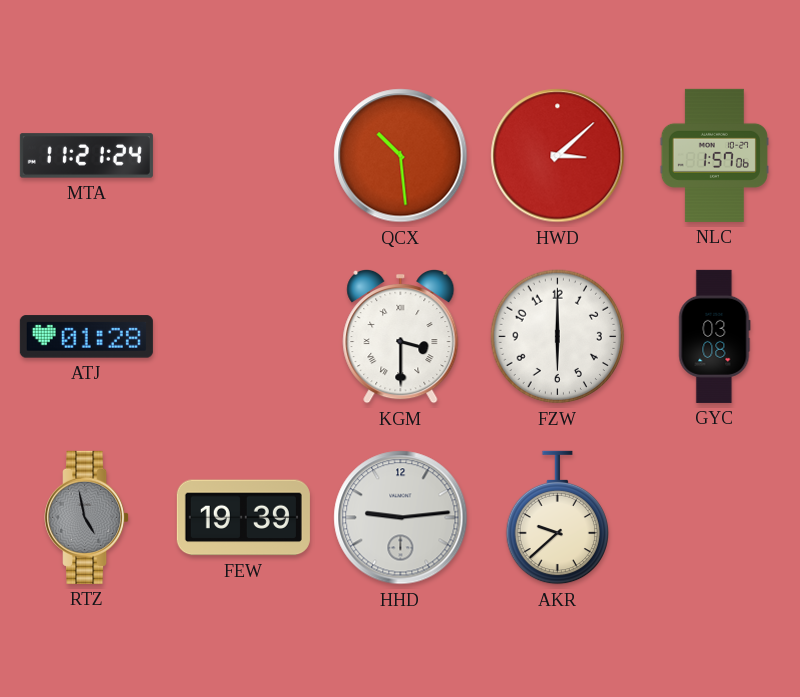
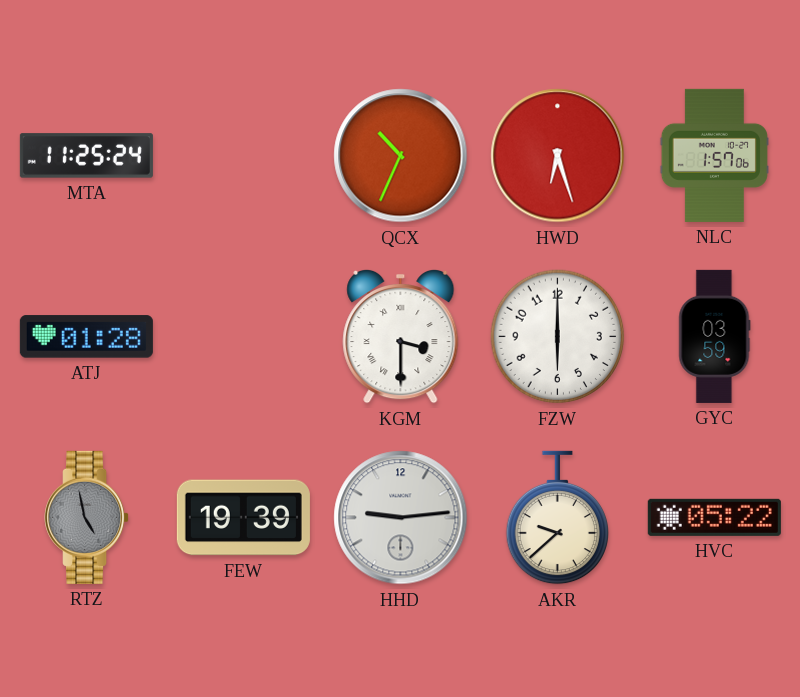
MTA: 11:21 -> 11:25
QCX: 10:29 -> 10:34
HWD: 3:08 -> 6:27
GYC: 03:08 -> 03:59
HVC: none -> 05:22
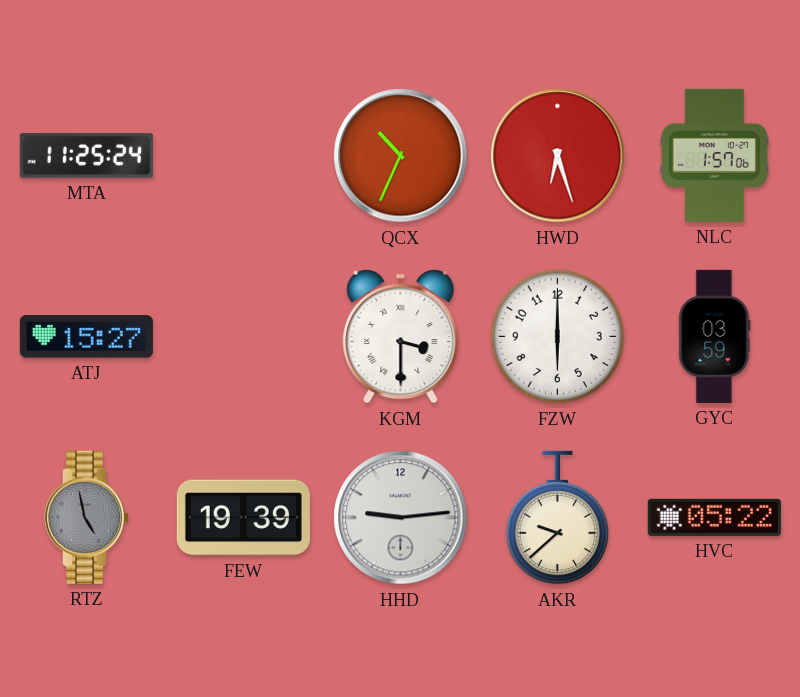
ATJ: 01:28 -> 15:27
